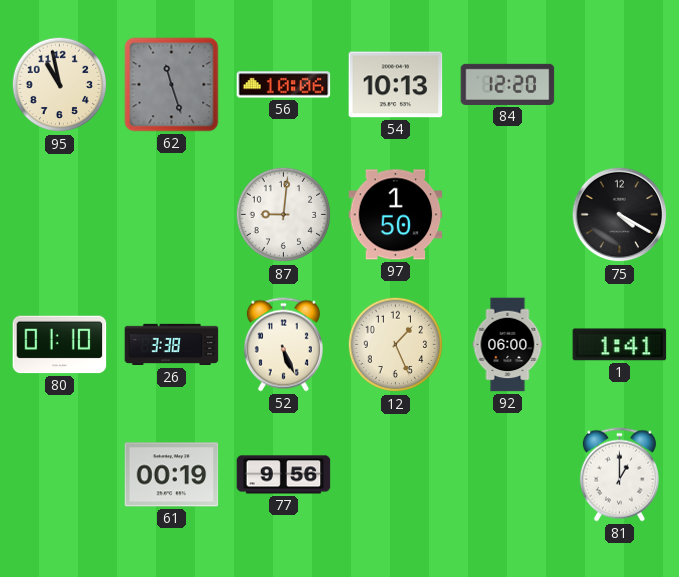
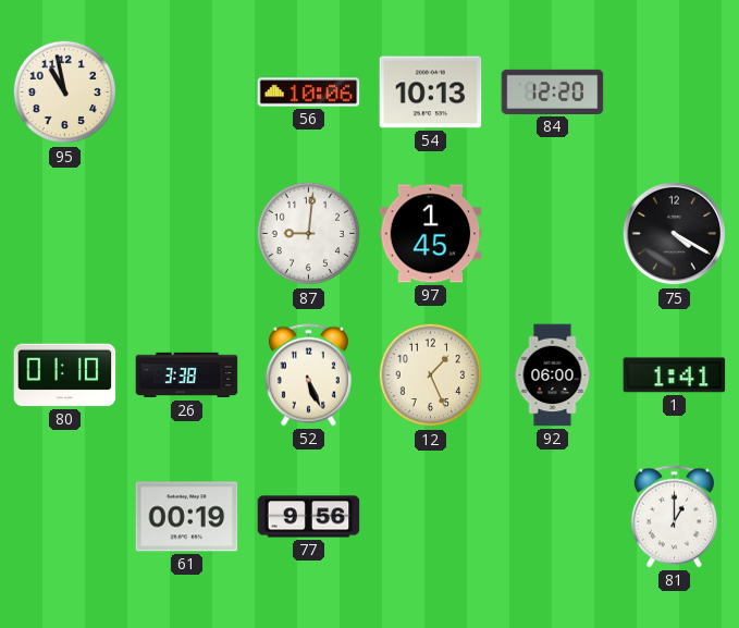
62: 11:27 -> none
97: 1:50 -> 1:45
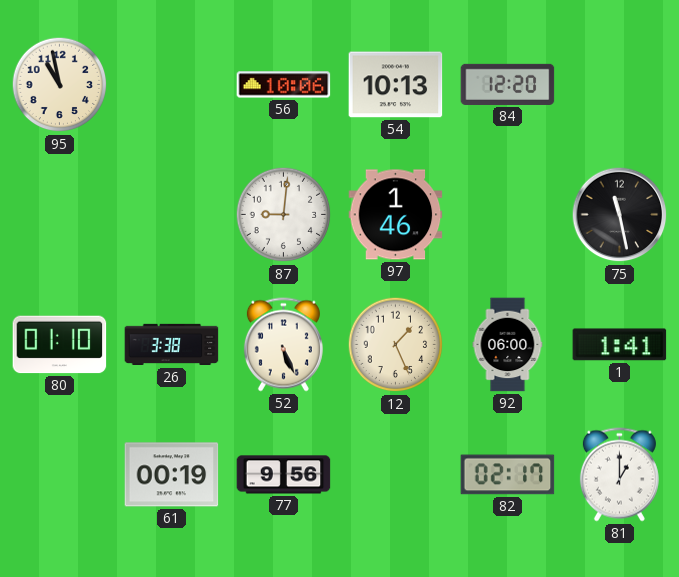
97: 1:45 -> 1:46
75: 4:20 -> 11:28
82: none -> 02:17
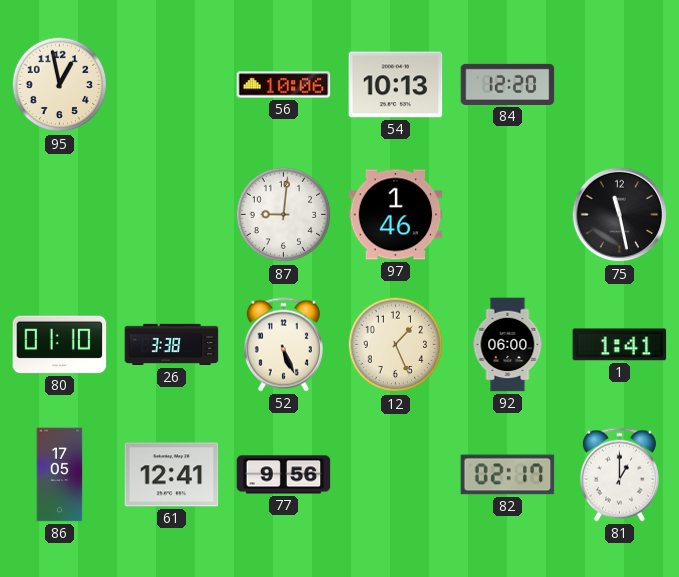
95: 10:58 -> 12:58
86: none -> 17:05
61: 00:19 -> 12:41
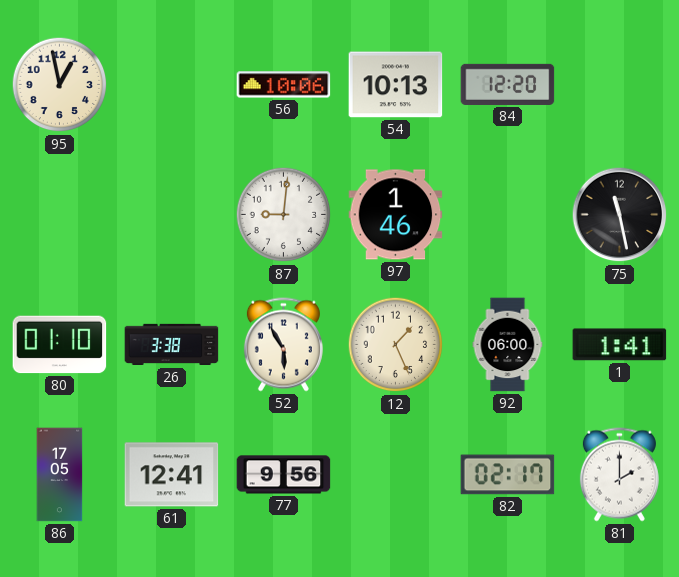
52: 5:26 -> 5:55
81: 1:00 -> 2:00
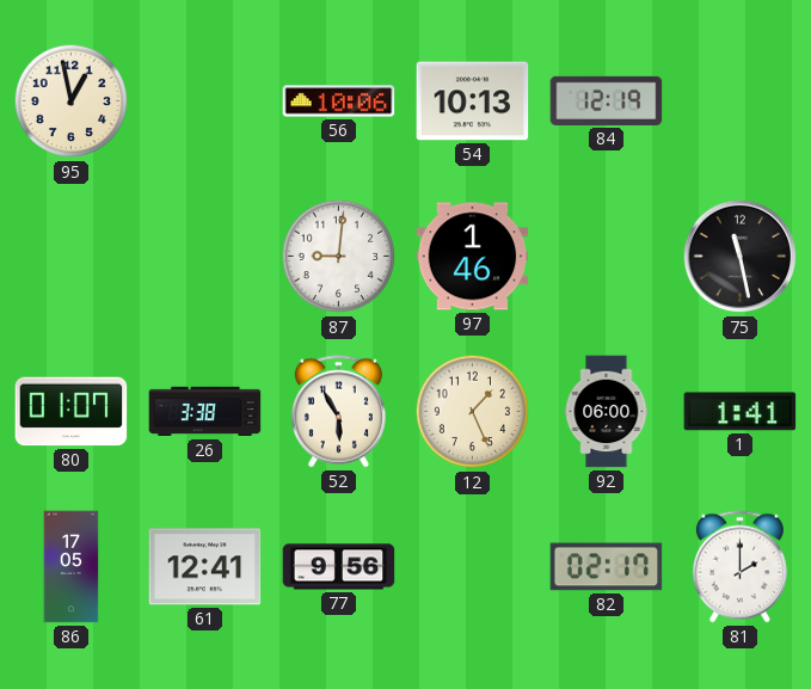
84: 12:20 -> 12:19
80: 01:10 -> 01:07
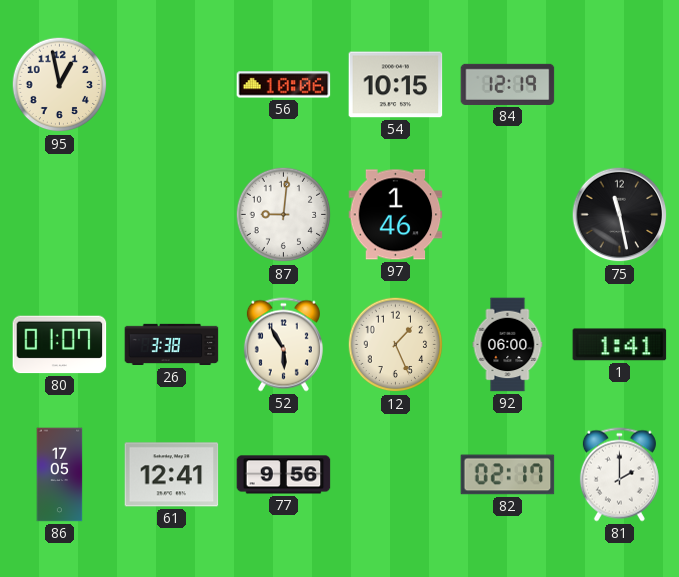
54: 10:13 -> 10:15
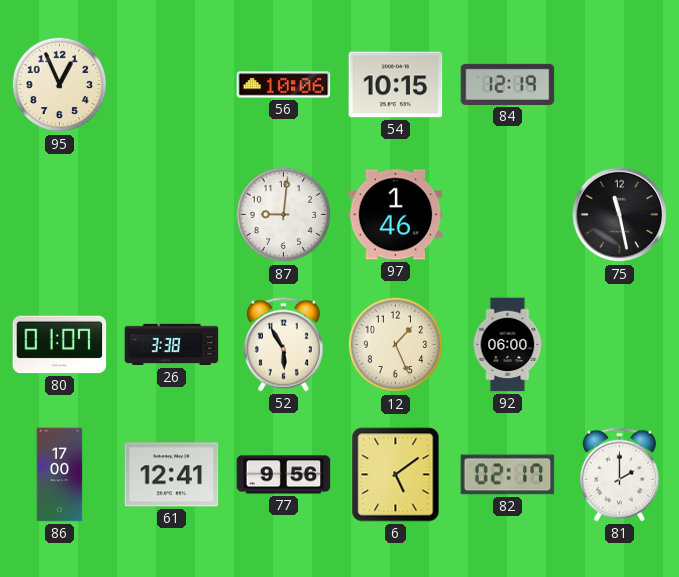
95: 12:58 -> 12:56
1: 1:41 -> none
86: 17:05 -> 17:00
6: none -> 5:09
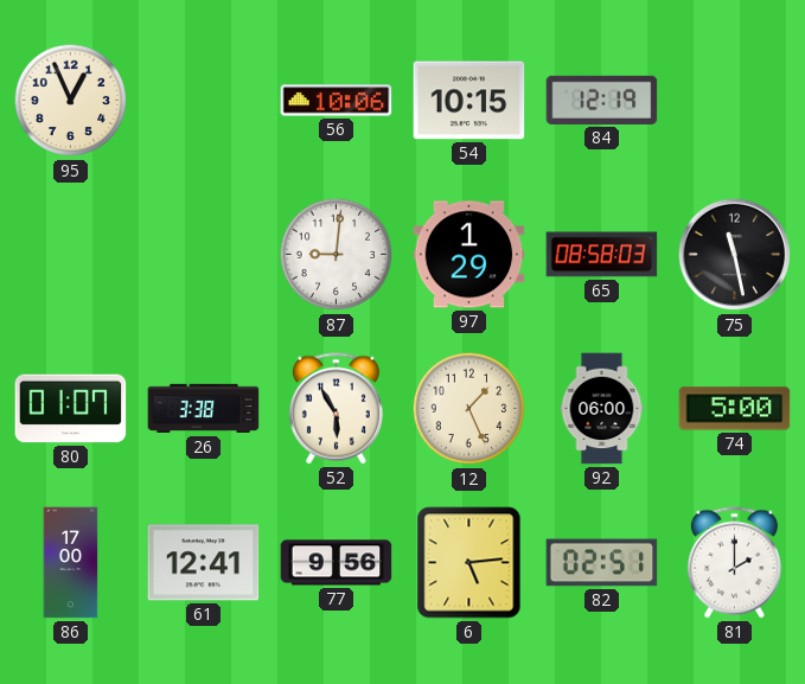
97: 1:46 -> 1:29
65: none -> 08:58
74: none -> 5:00
6: 5:09 -> 5:14
82: 02:17 -> 02:51
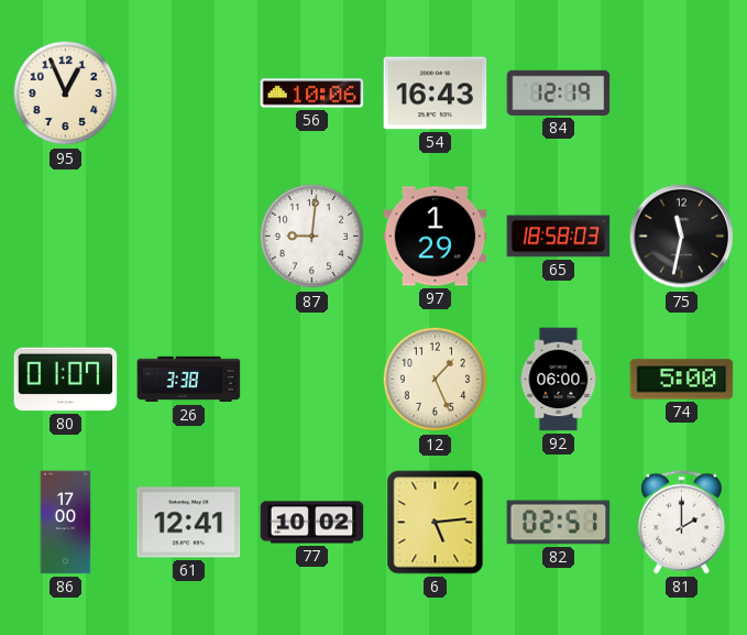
54: 10:15 -> 16:43
65: 08:58 -> 18:58
75: 11:28 -> 11:32
52: 5:55 -> none
77: 9:56 -> 10:02
